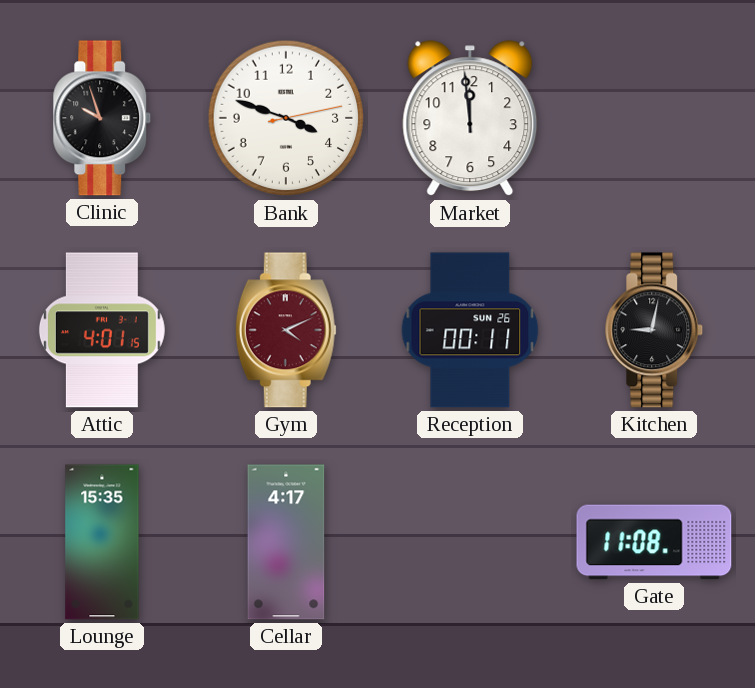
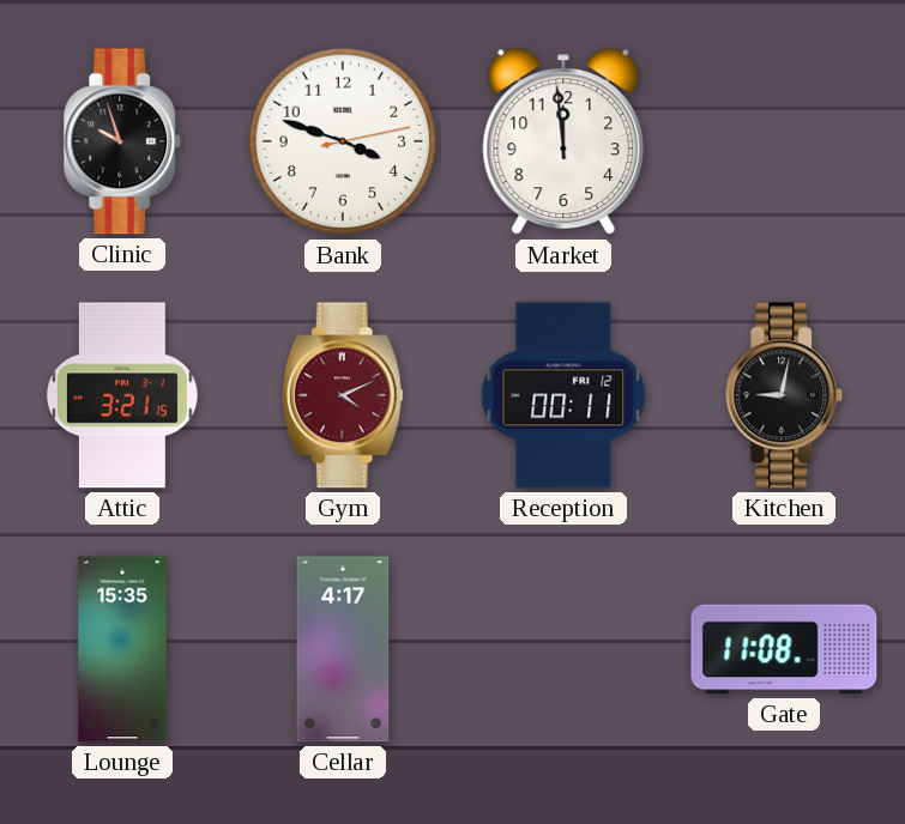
Attic: 4:01 -> 3:21
Reception date: SUN 26 -> FRI 12
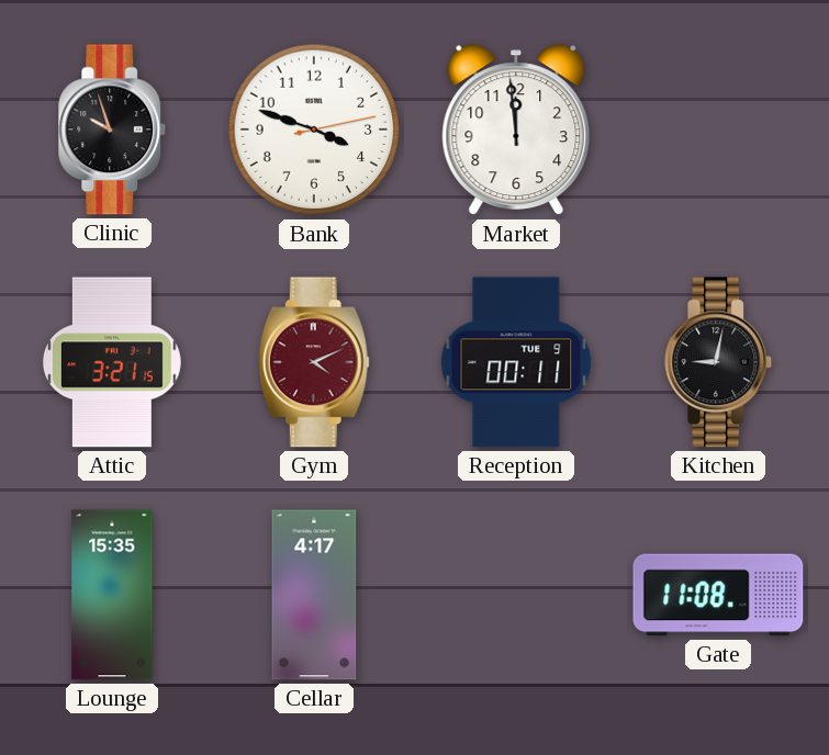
Reception date: FRI 12 -> TUE 9
